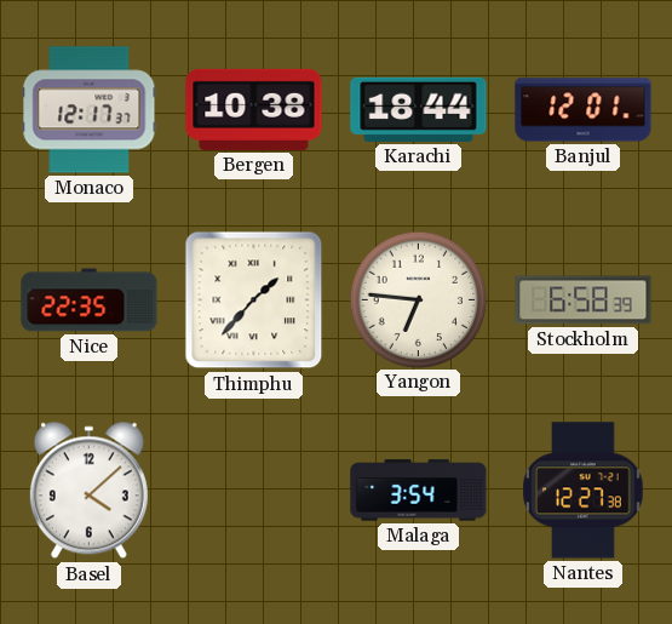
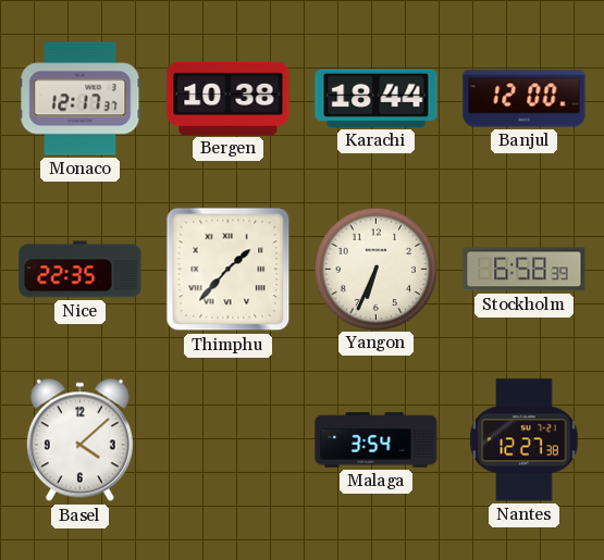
Banjul: 12:01 -> 12:00
Yangon: 6:46 -> 6:34
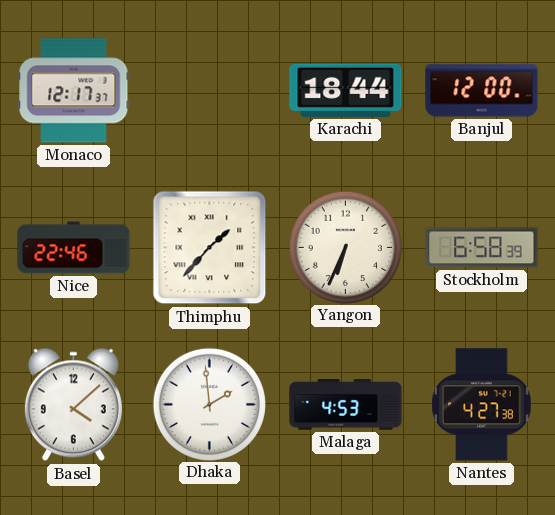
Bergen: 10:38 -> none
Nice: 22:35 -> 22:46
Dhaka: none -> 1:59
Malaga: 3:54 -> 4:53
Nantes: 12:27 -> 4:27
